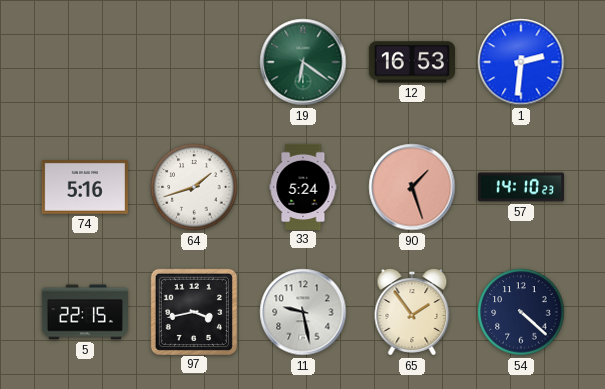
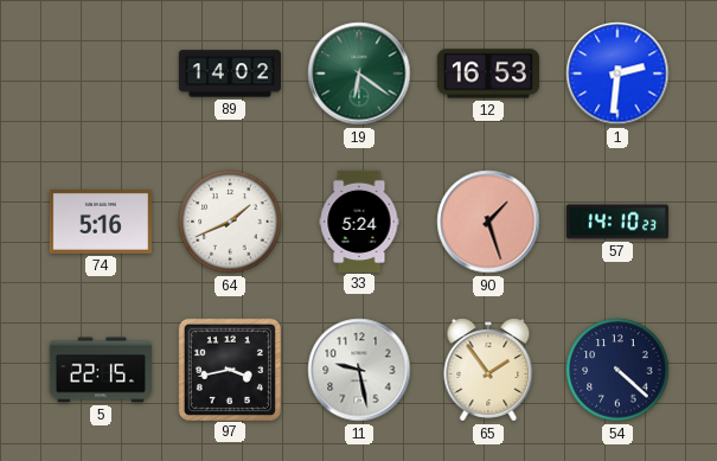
89: none -> 14:02
64: 1:42 -> 1:41
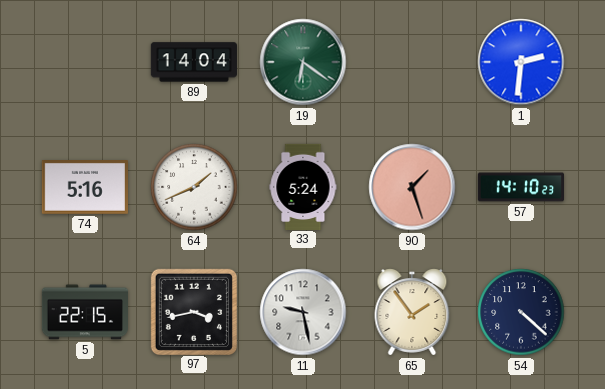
89: 14:02 -> 14:04
12: 16:53 -> none
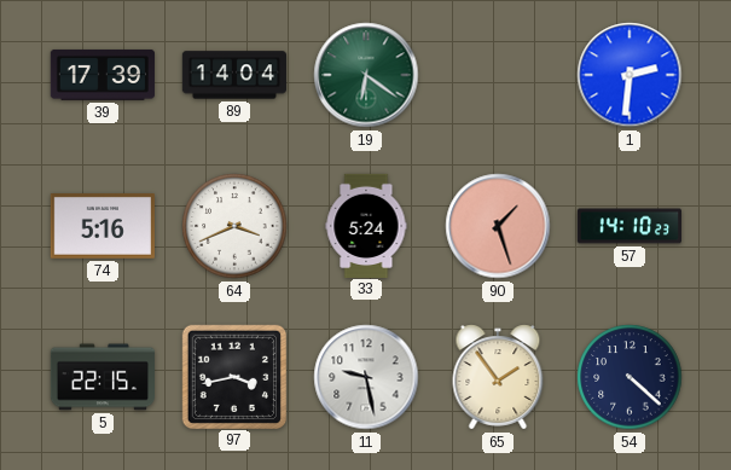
39: none -> 17:39
64: 1:41 -> 3:41
